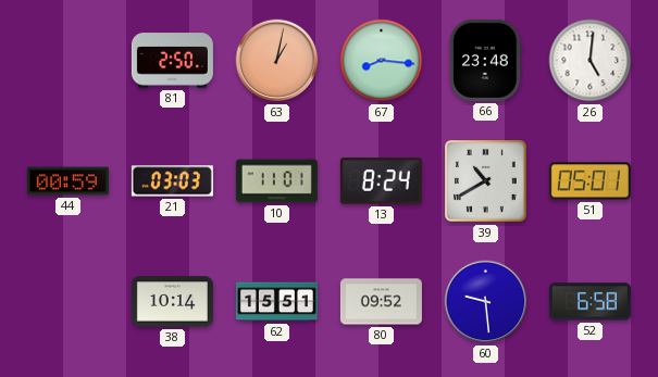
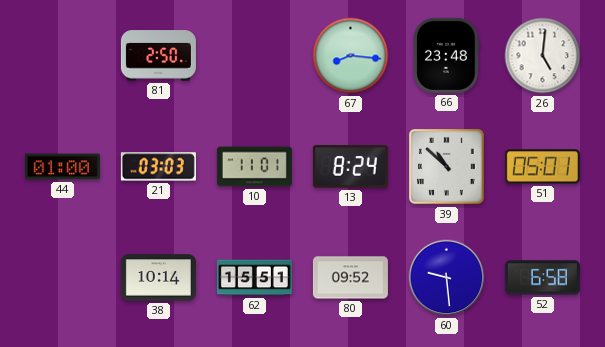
63: 1:02 -> none
44: 00:59 -> 01:00
39: 10:40 -> 10:52
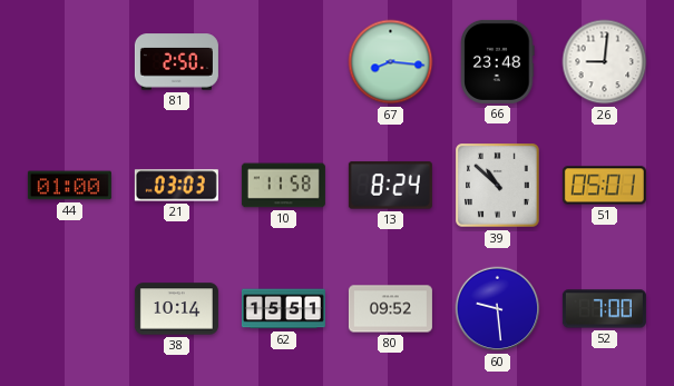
26: 5:01 -> 9:01
10: 11:01 -> 11:58
52: 6:58 -> 7:00
